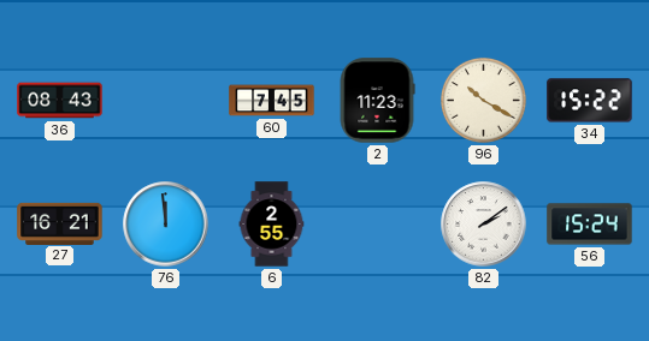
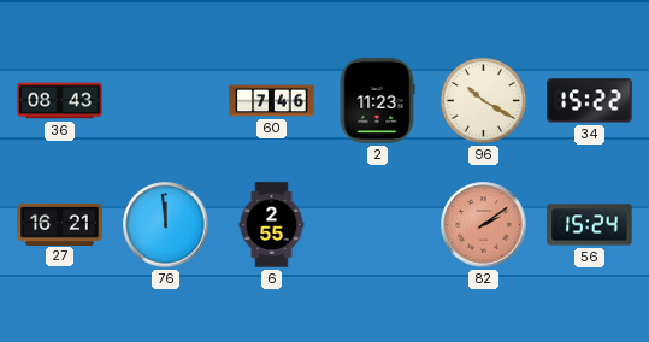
60: 7:45 -> 7:46
82 dial: white -> salmon
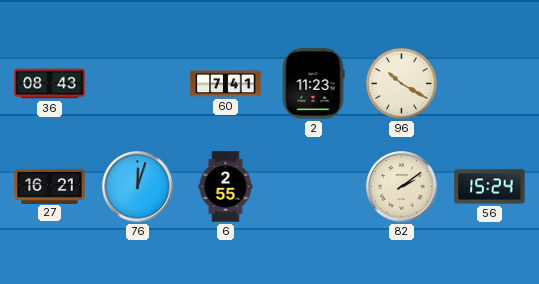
60: 7:46 -> 7:41
34: 15:22 -> none
76: 11:59 -> 12:03
82 dial: salmon -> cream
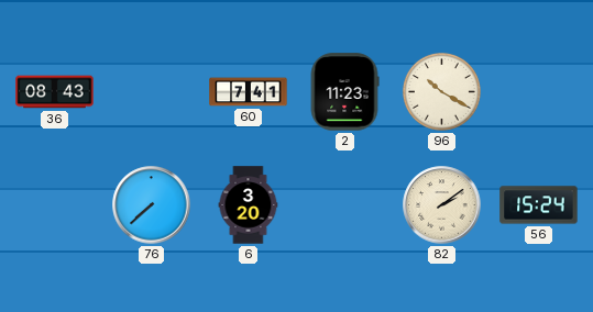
27: 16:21 -> none
76: 12:03 -> 7:38
6: 2:55 -> 3:20
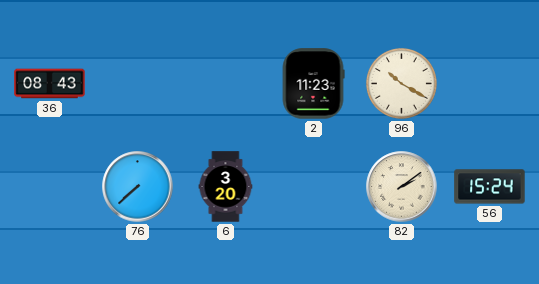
60: 7:41 -> none
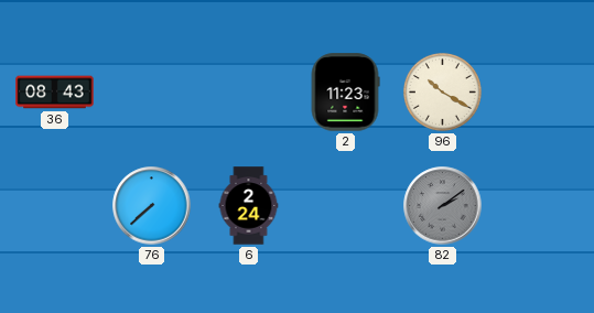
6: 3:20 -> 2:24
82 dial: cream -> grey
56: 15:24 -> none
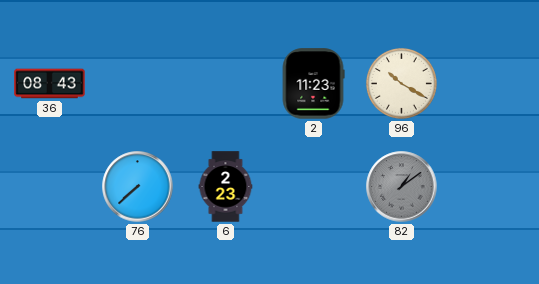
6: 2:24 -> 2:23
82: 2:09 -> 1:09
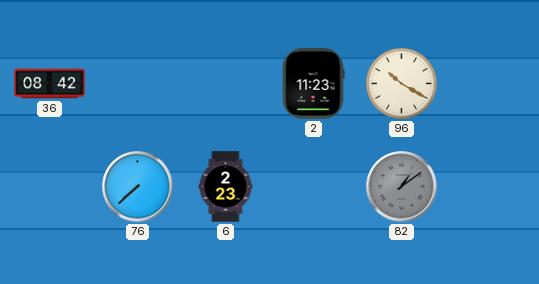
36: 08:43 -> 08:42
